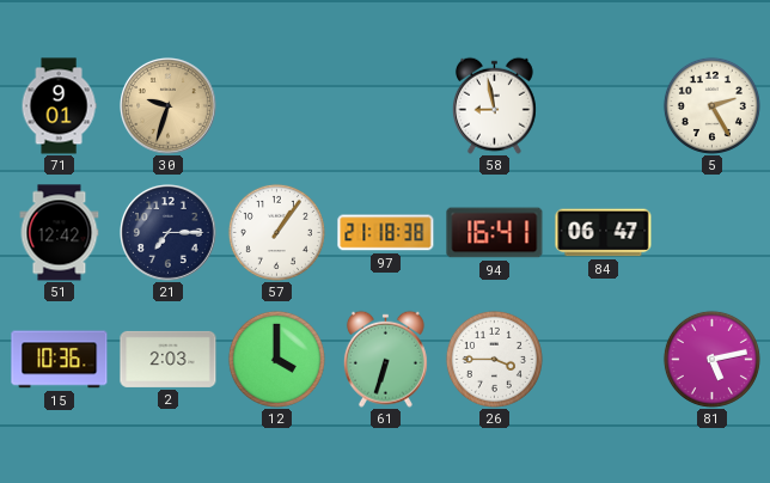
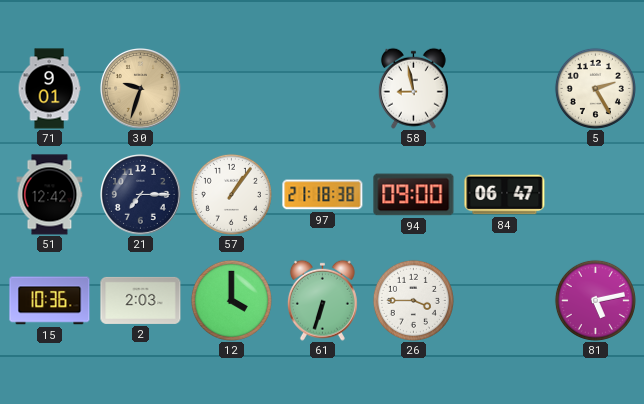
94: 16:41 -> 09:00
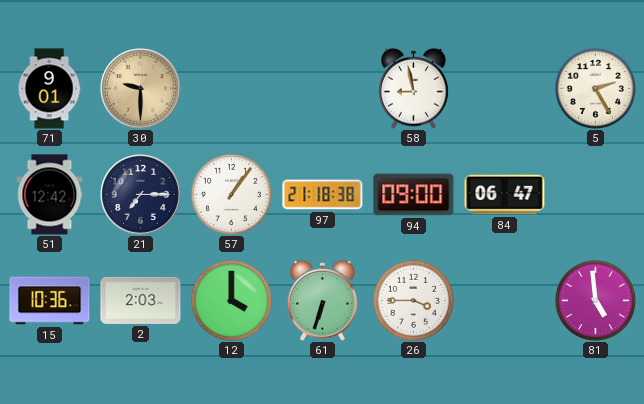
30: 9:33 -> 9:30
81: 5:13 -> 4:59
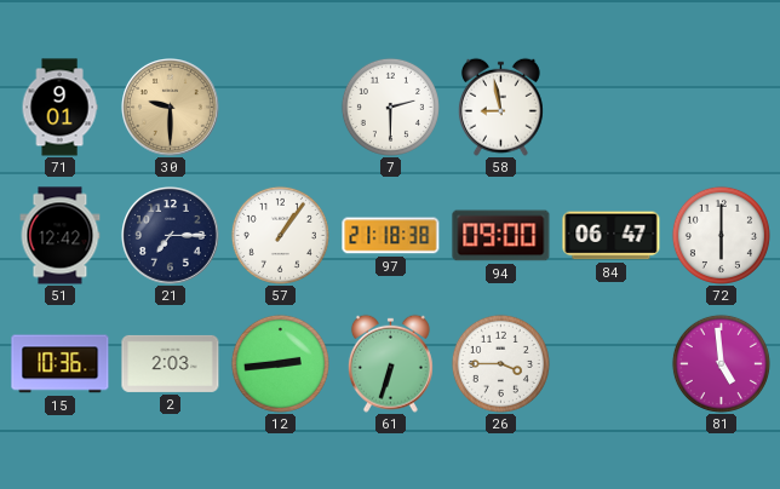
7: none -> 2:30
5: 2:25 -> none
72: none -> 6:00
12: 4:00 -> 2:44
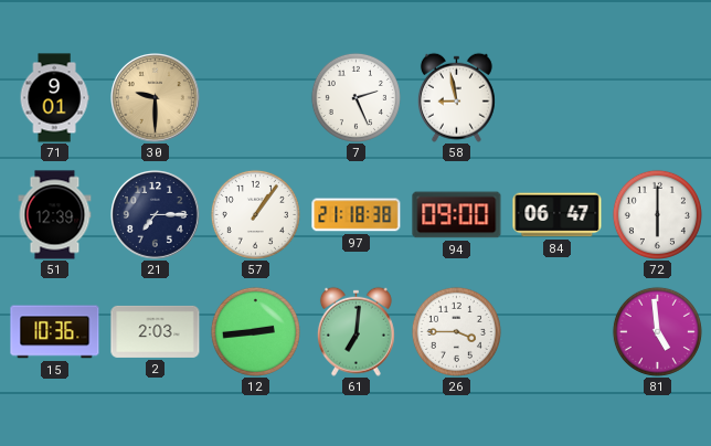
7: 2:30 -> 2:26
51: 12:42 -> 12:39
61: 6:33 -> 7:01
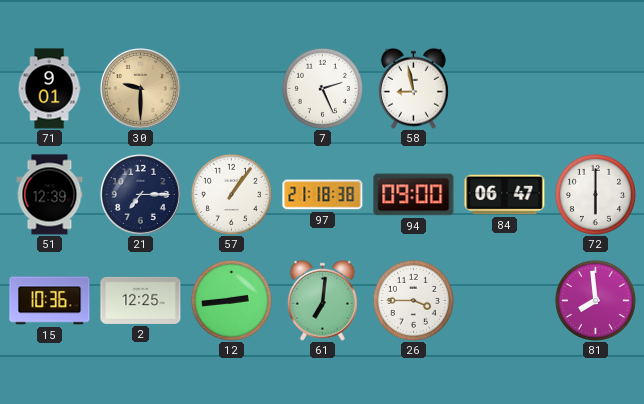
2: 2:03 -> 12:25
81: 4:59 -> 7:59
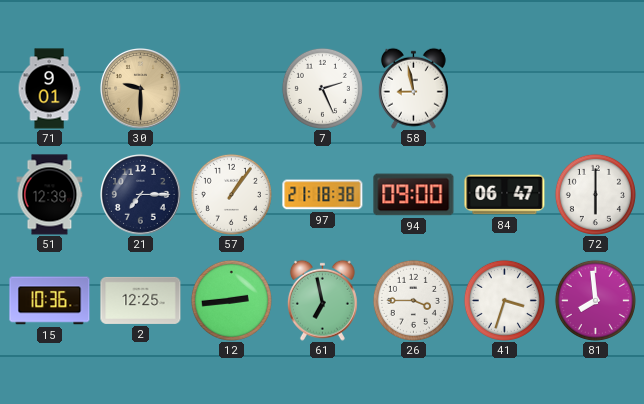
61: 7:01 -> 6:58
41: none -> 3:33
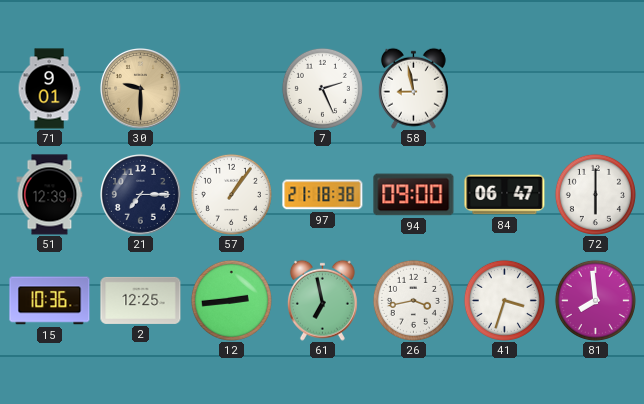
26: 3:45 -> 3:43
